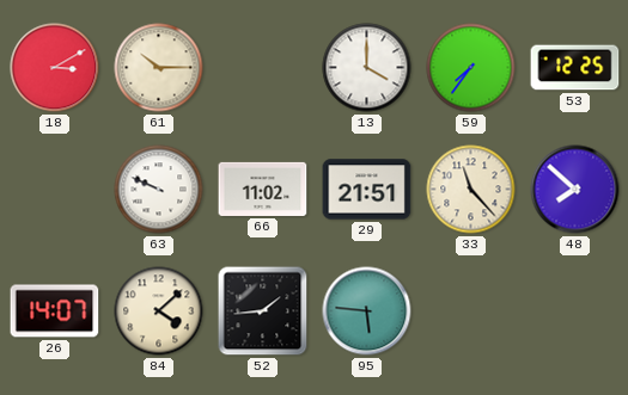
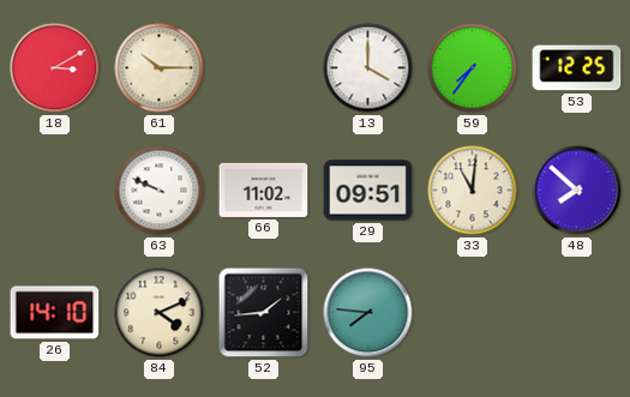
29: 21:51 -> 09:51
33: 11:23 -> 11:01
26: 14:07 -> 14:10
84: 4:08 -> 4:11
95: 5:46 -> 7:46
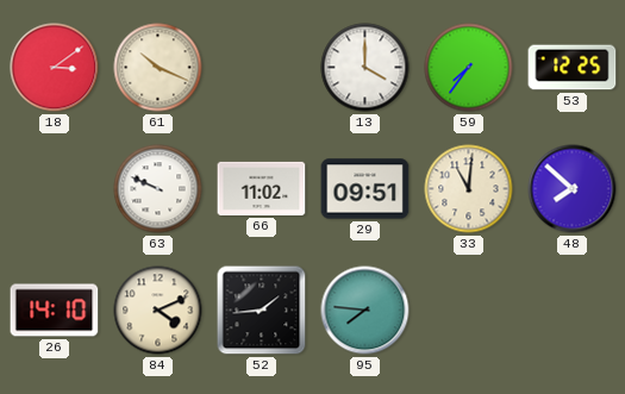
18: 3:10 -> 3:09
61: 10:15 -> 10:19
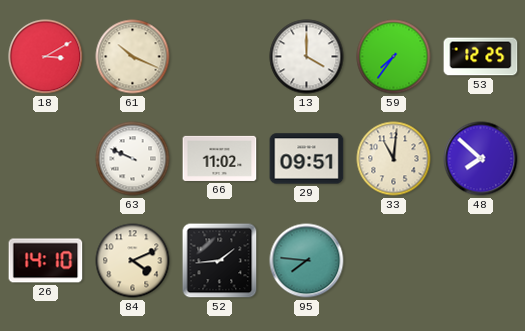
18: 3:09 -> 3:10
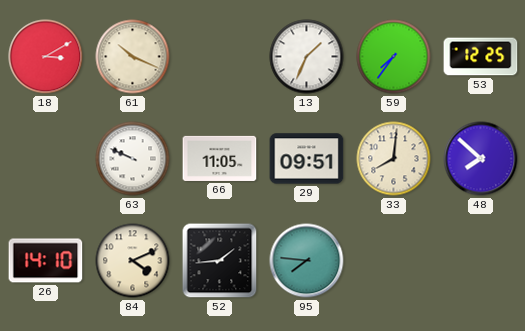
13: 4:00 -> 1:34
66: 11:02 -> 11:05
33: 11:01 -> 8:01
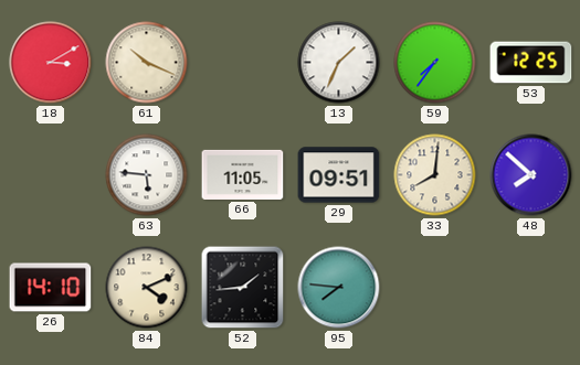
63: 9:49 -> 5:46
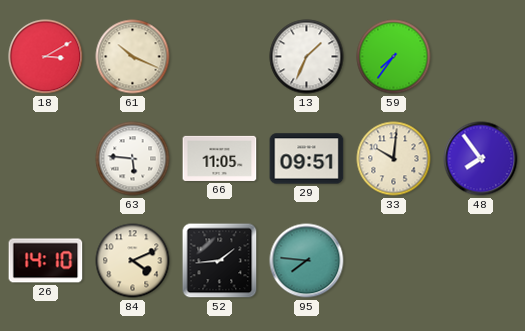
53: 12:25 -> none
33: 8:01 -> 10:01
48: 7:52 -> 7:54
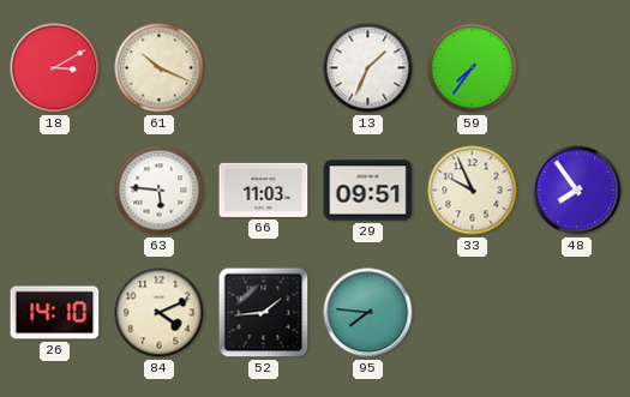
66: 11:05 -> 11:03
33: 10:01 -> 9:56
